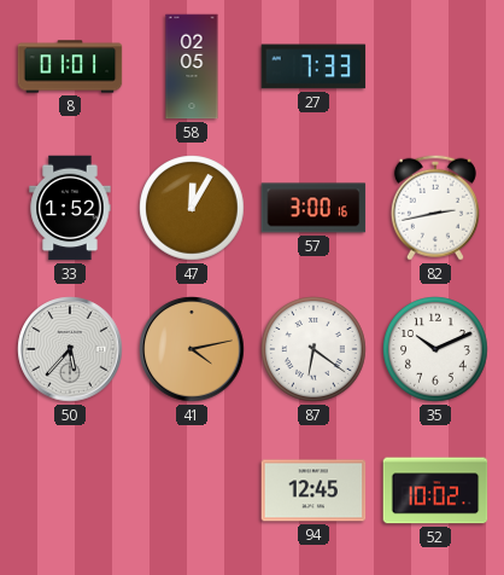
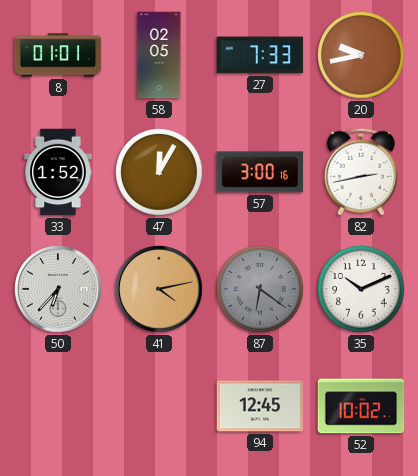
20: none -> 9:43
50: 5:37 -> 6:37
87 dial: white -> grey
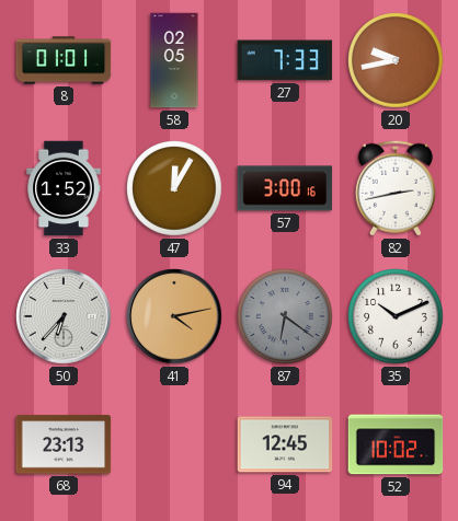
68: none -> 23:13
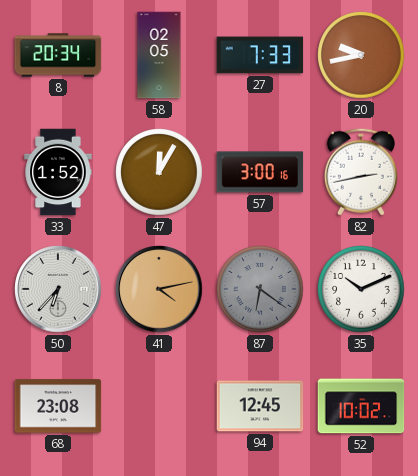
8: 01:01 -> 20:34
68: 23:13 -> 23:08
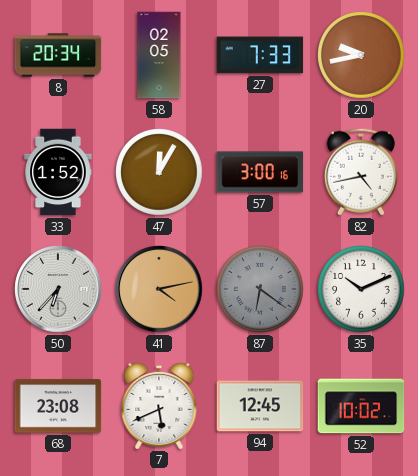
82: 2:43 -> 4:43
7: none -> 5:41
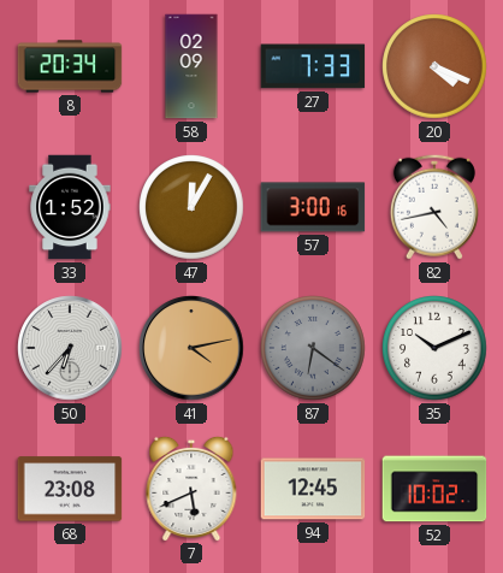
58: 02:05 -> 02:09
20: 9:43 -> 4:19
